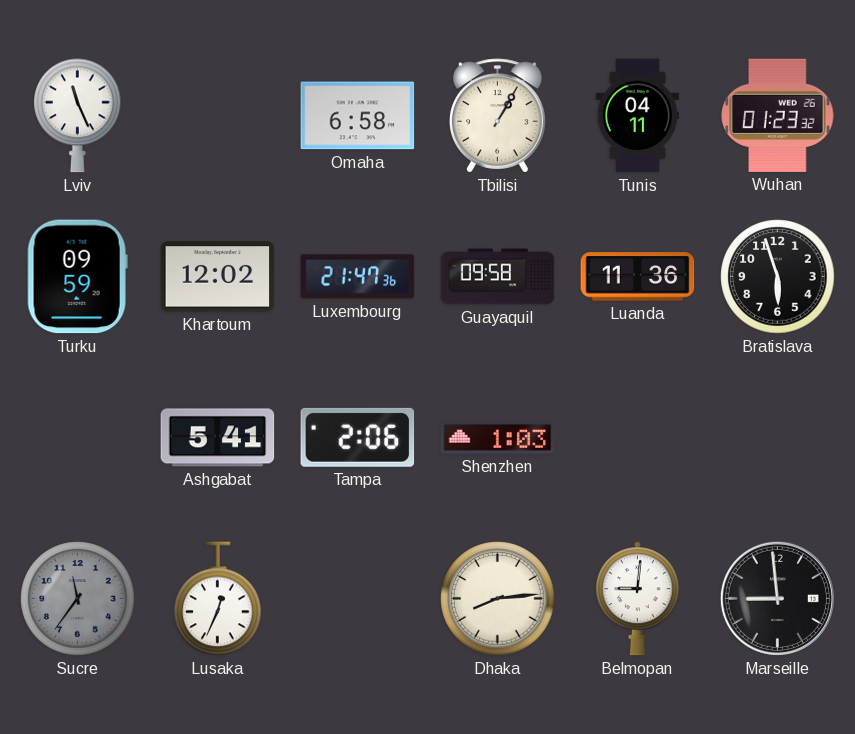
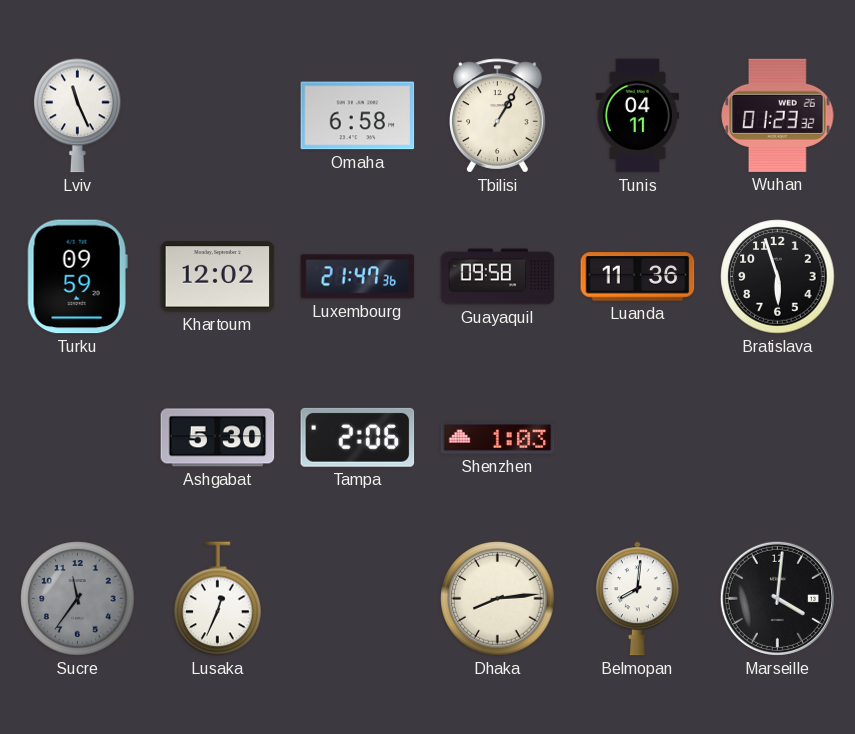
Ashgabat: 5:41 -> 5:30
Belmopan: 9:01 -> 8:01
Marseille: 8:59 -> 4:01
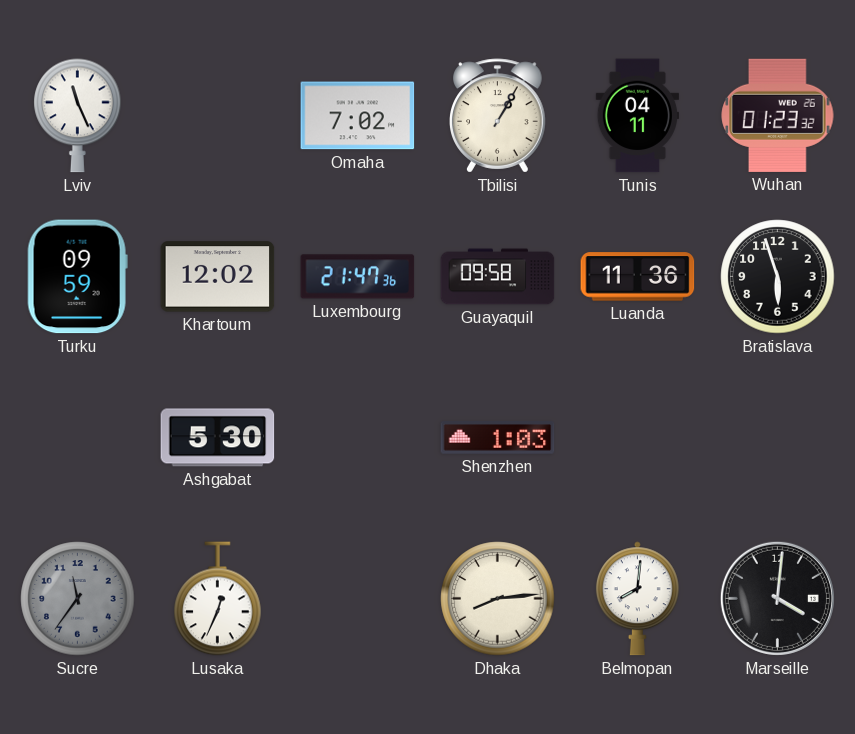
Omaha: 6:58 -> 7:02
Tampa: 2:06 -> none
